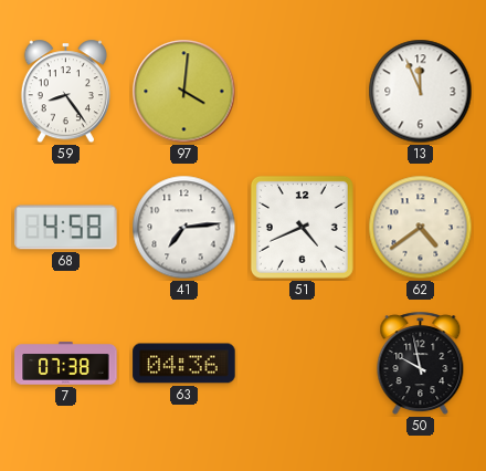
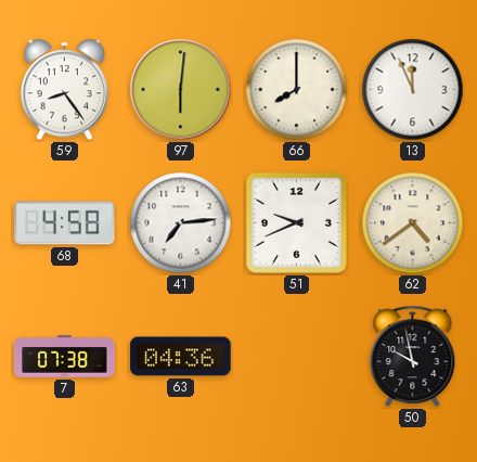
97: 4:01 -> 6:01
66: none -> 8:00
51: 4:41 -> 9:41
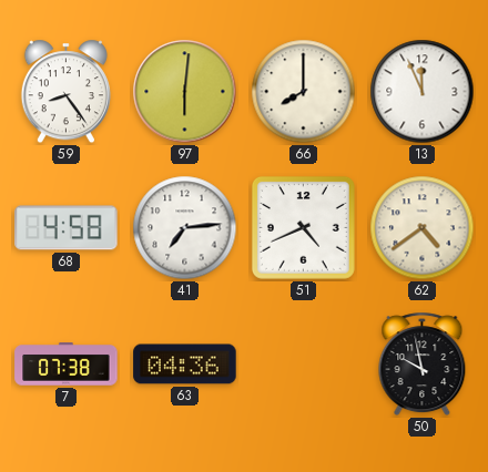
51: 9:41 -> 4:41
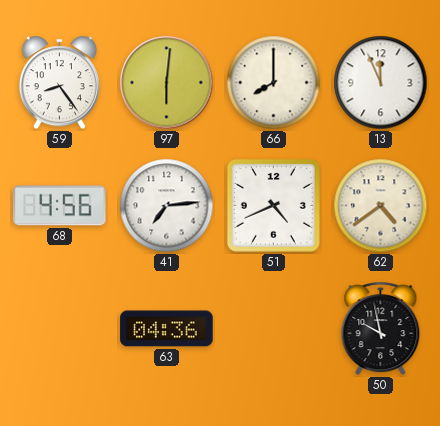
68: 4:58 -> 4:56
7: 07:38 -> none
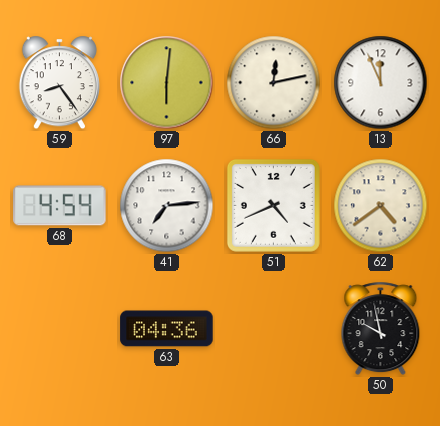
66: 8:00 -> 12:13
68: 4:56 -> 4:54
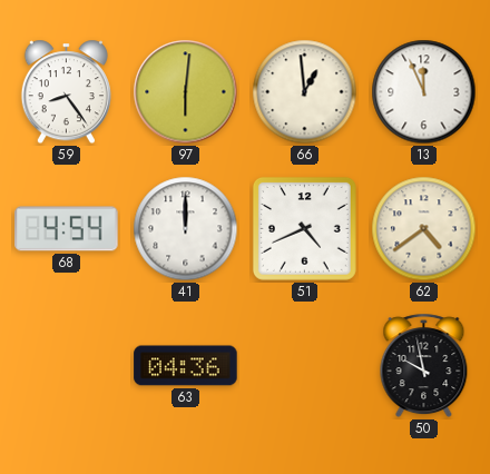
66: 12:13 -> 12:59
41: 7:14 -> 12:00
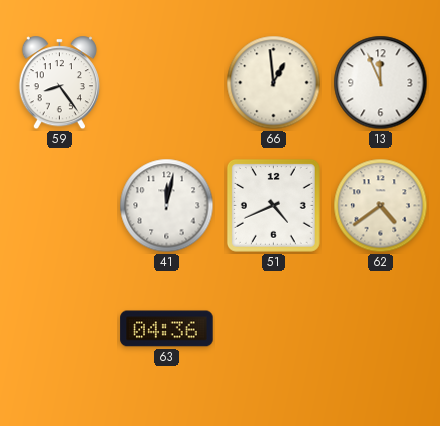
97: 6:01 -> none
68: 4:54 -> none
41: 12:00 -> 12:02
50: 9:58 -> none
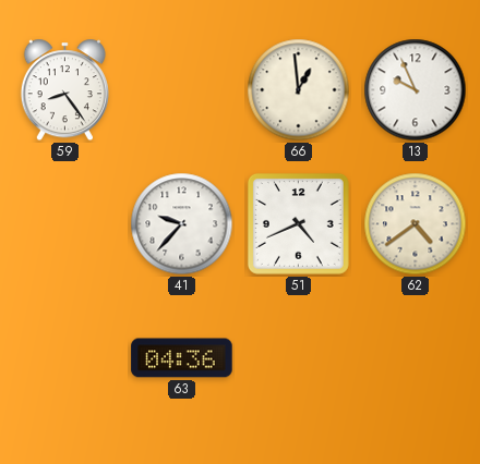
13: 11:56 -> 9:56
41: 12:02 -> 9:37
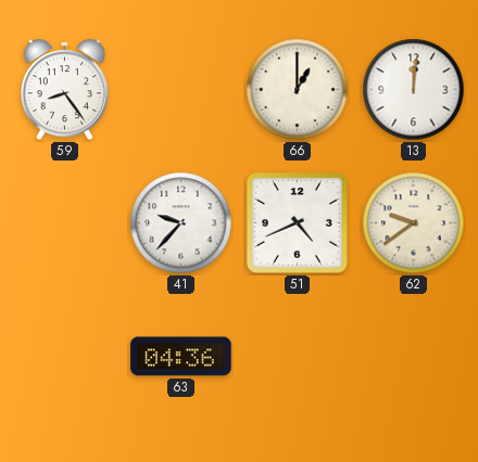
66: 12:59 -> 1:00
13: 9:56 -> 12:01
62: 4:39 -> 9:39
